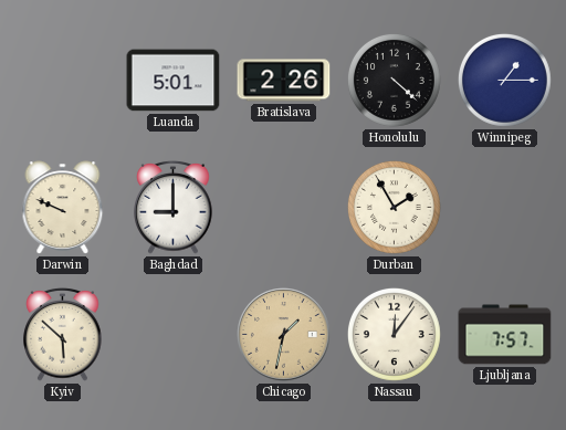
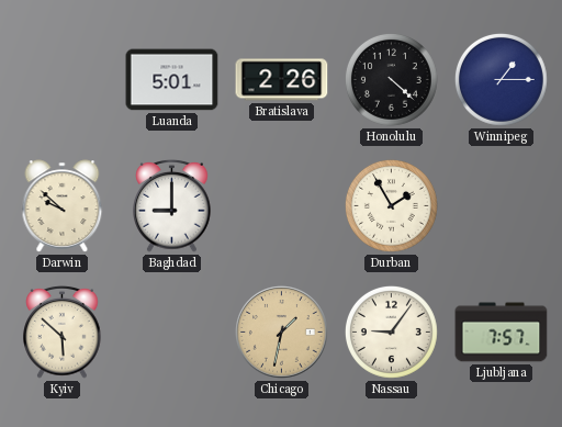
Darwin: 9:49 -> 9:52
Nassau: 12:06 -> 9:06
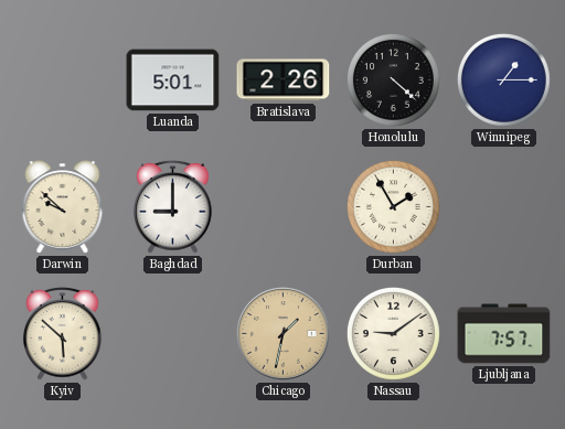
Nassau: 9:06 -> 9:09
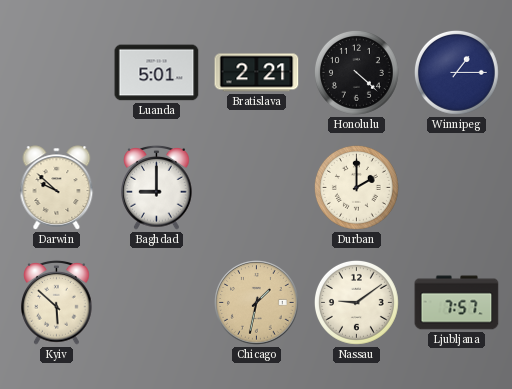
Bratislava: 2:26 -> 2:21
Durban: 1:55 -> 2:00
